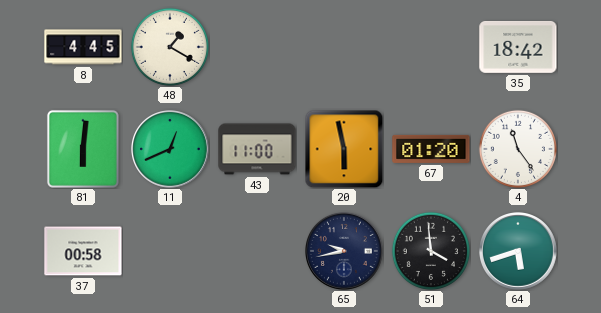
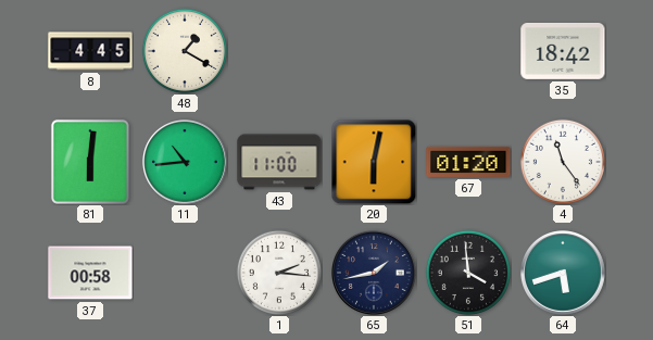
11: 12:41 -> 10:44
20: 5:58 -> 6:02
1: none -> 2:16
65: 9:43 -> 1:43
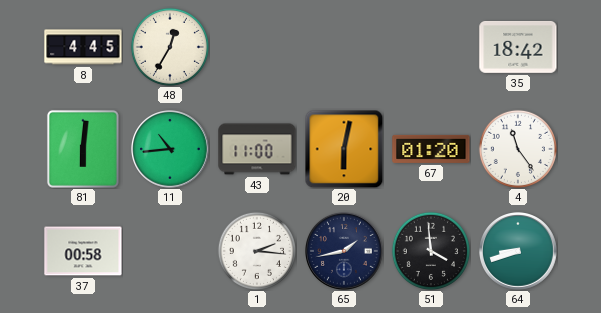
48: 1:20 -> 12:35
64: 5:42 -> 8:42
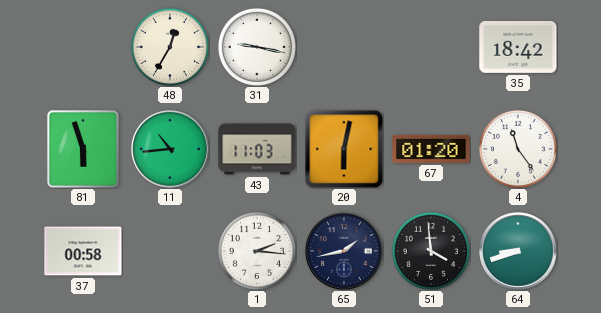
8: 4:45 -> none
31: none -> 9:17
81: 6:01 -> 5:57
43: 11:00 -> 11:03
